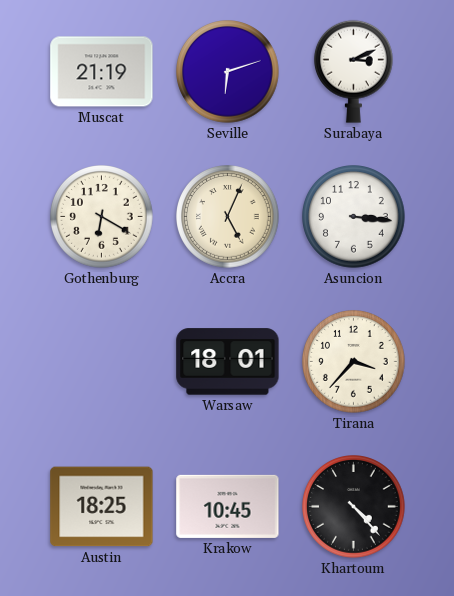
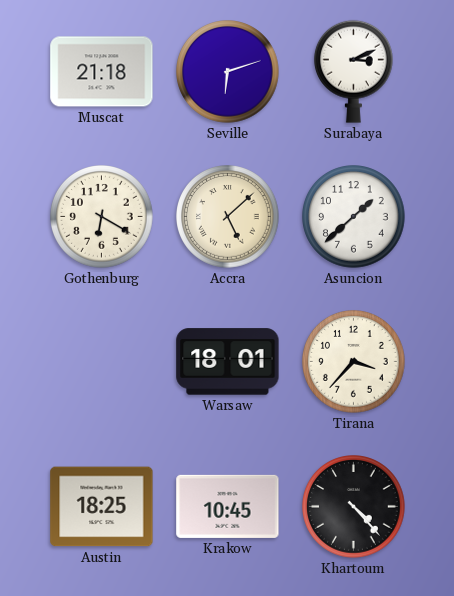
Muscat: 21:19 -> 21:18
Accra: 5:04 -> 5:08
Asuncion: 3:16 -> 1:38
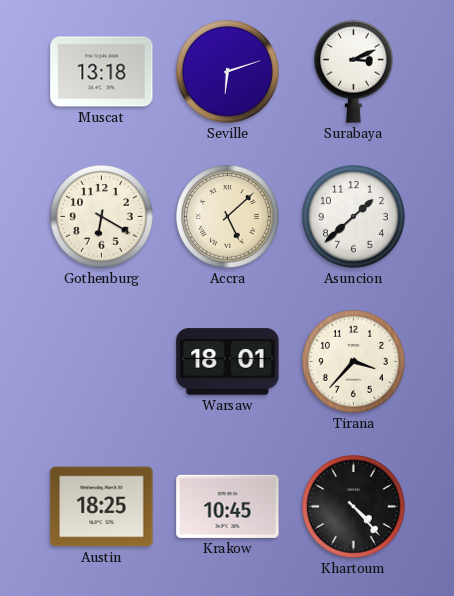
Muscat: 21:18 -> 13:18
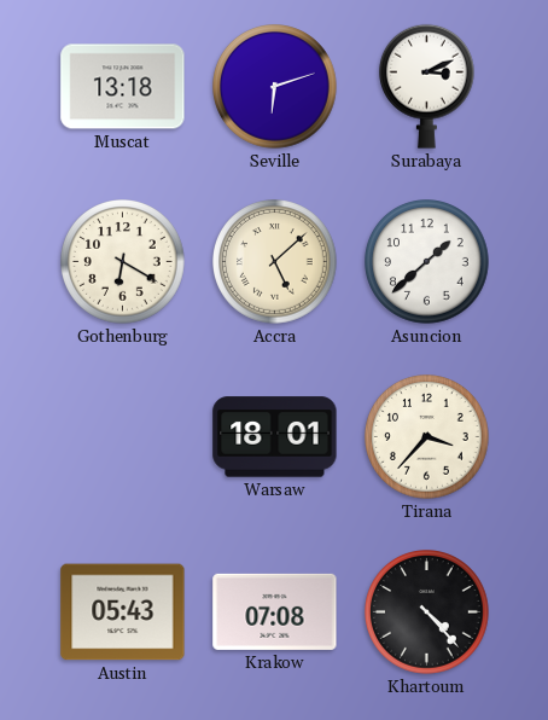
Austin: 18:25 -> 05:43
Krakow: 10:45 -> 07:08
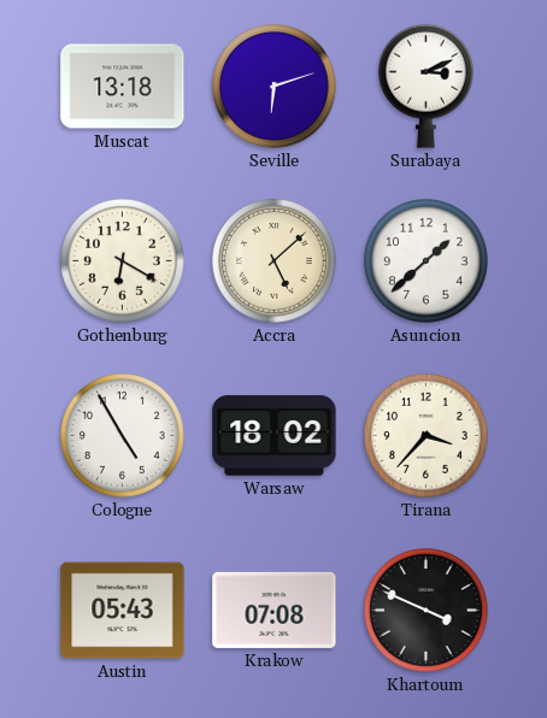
Cologne: none -> 4:55
Warsaw: 18:01 -> 18:02
Khartoum: 4:23 -> 3:49
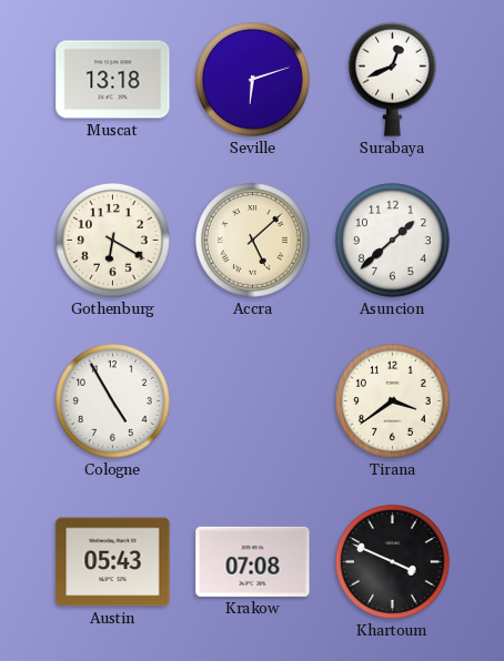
Surabaya: 3:11 -> 12:41
Warsaw: 18:02 -> none
Tirana: 3:37 -> 3:39
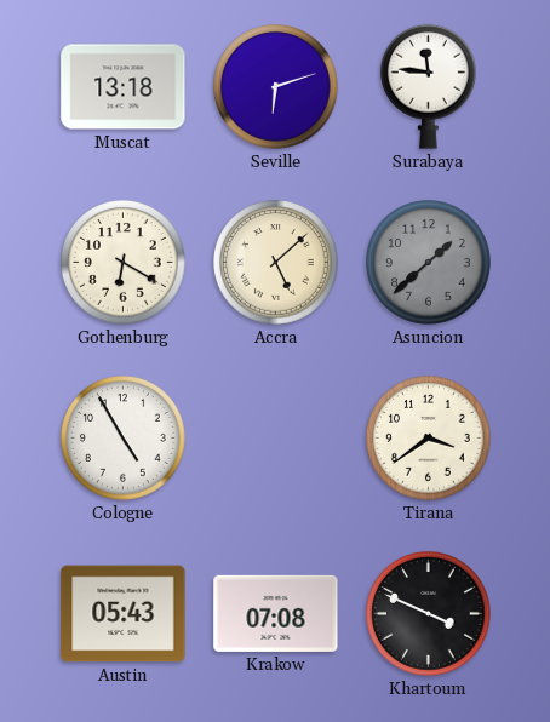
Surabaya: 12:41 -> 11:46
Asuncion dial: white -> grey
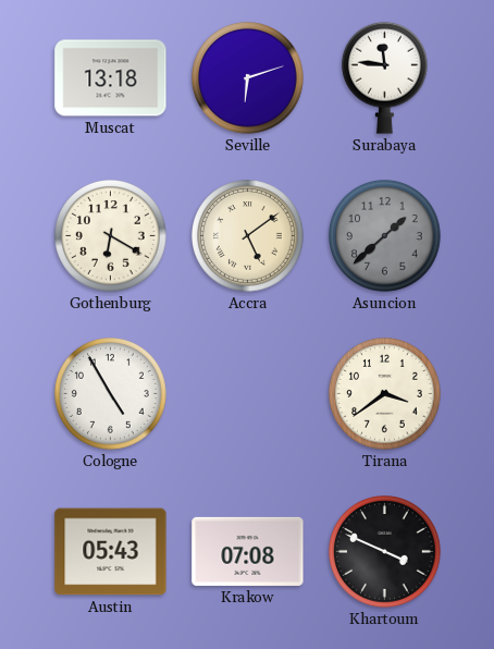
Accra: 5:08 -> 5:09
